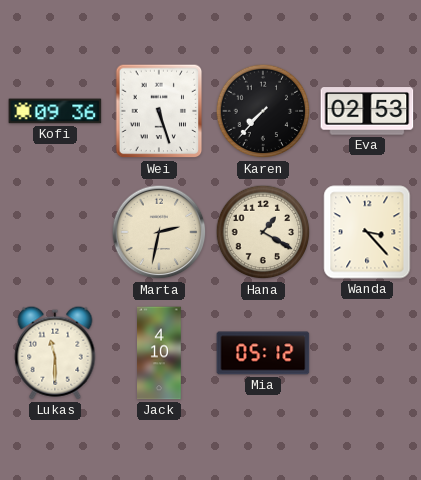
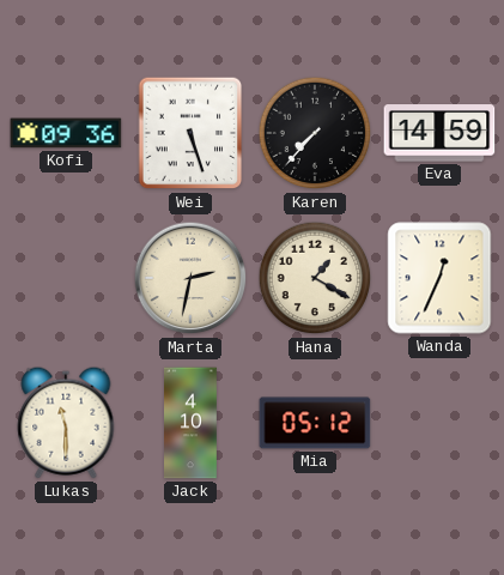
Eva: 02:53 -> 14:59
Wanda: 3:23 -> 12:34
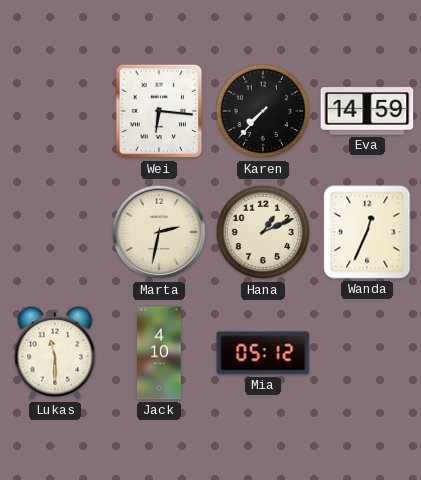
Kofi: 09:36 -> none
Wei: 5:27 -> 6:16
Hana: 1:20 -> 1:11
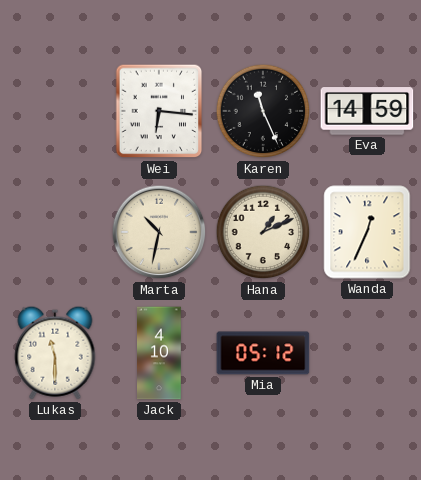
Karen: 7:37 -> 11:26
Marta: 2:32 -> 10:32
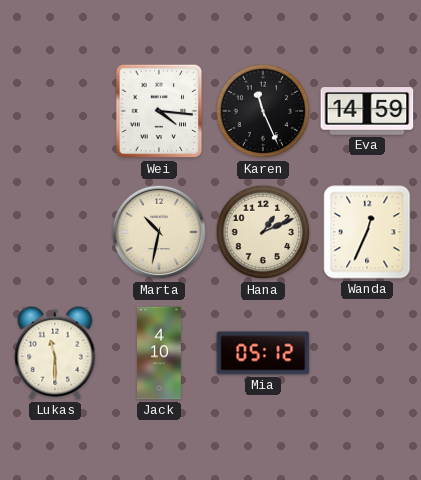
Wei: 6:16 -> 4:16
